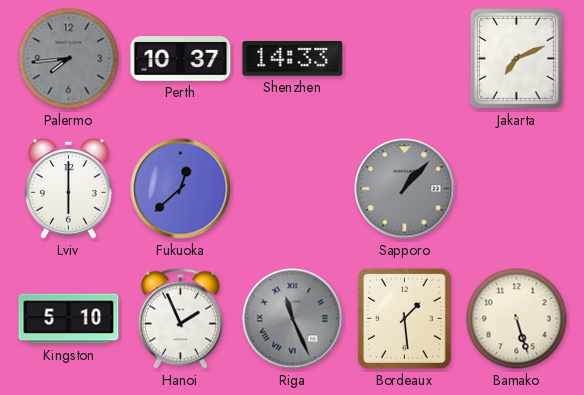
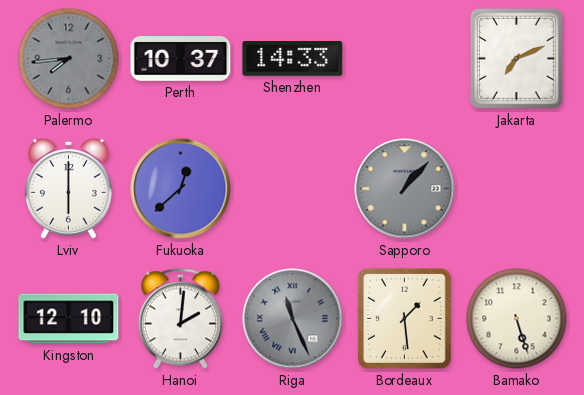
Kingston: 5:10 -> 12:10
Hanoi: 1:56 -> 2:01
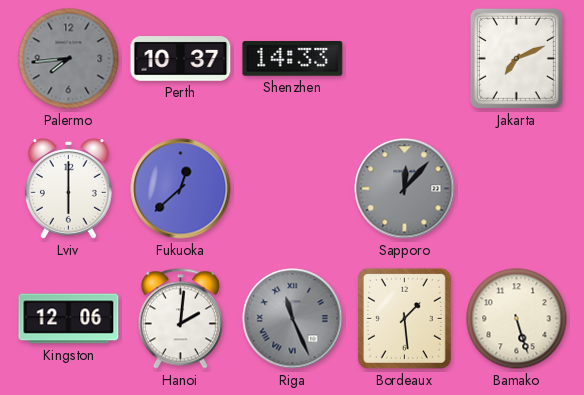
Sapporo: 1:07 -> 12:07
Kingston: 12:10 -> 12:06
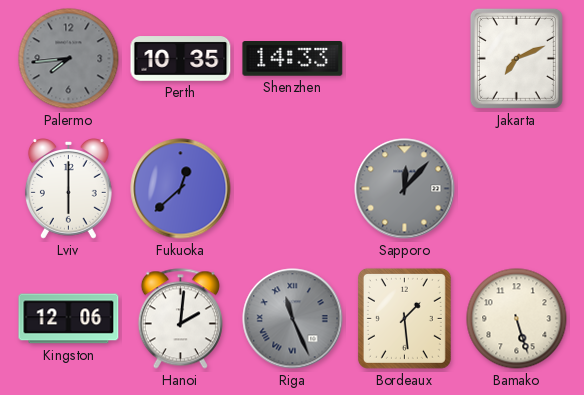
Perth: 10:37 -> 10:35
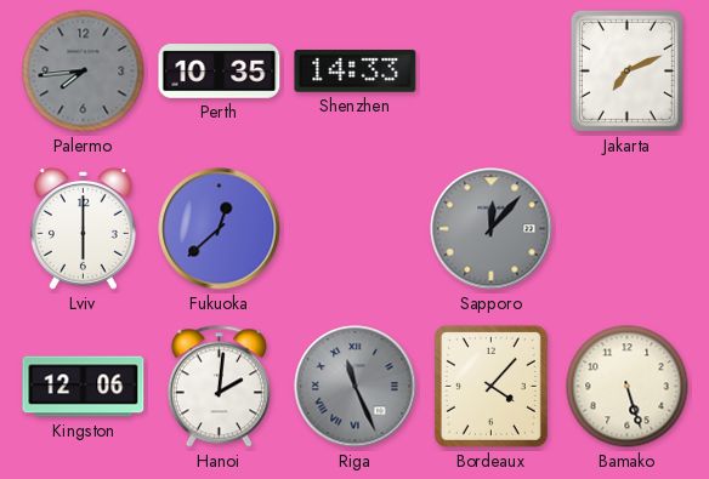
Bordeaux: 1:29 -> 4:07
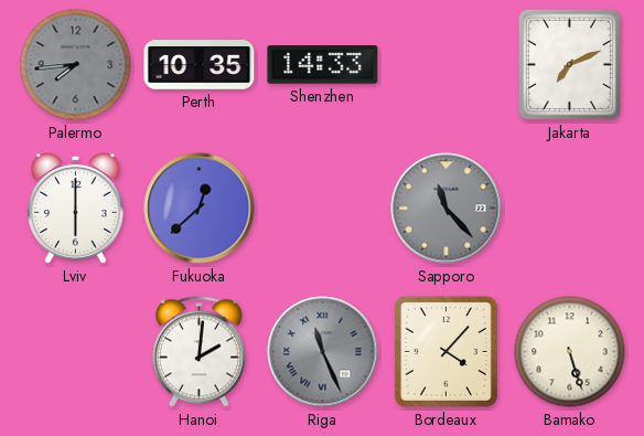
Sapporo: 12:07 -> 11:23
Kingston: 12:06 -> none
